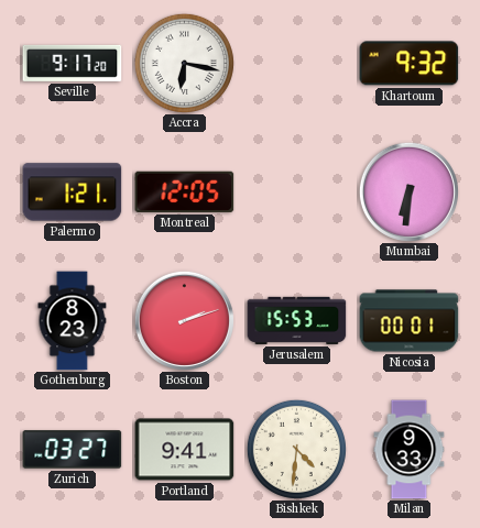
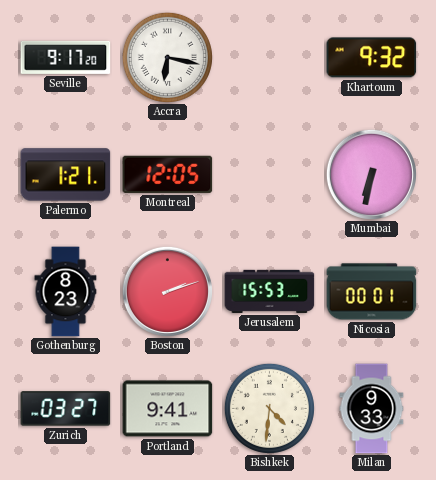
Mumbai: 6:31 -> 6:32
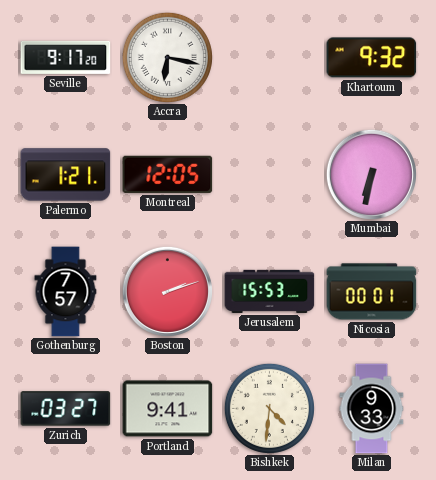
Gothenburg: 8:23 -> 7:57
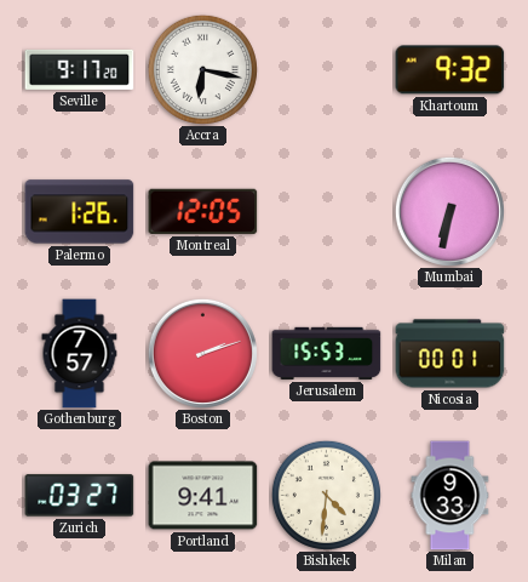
Palermo: 1:21 -> 1:26
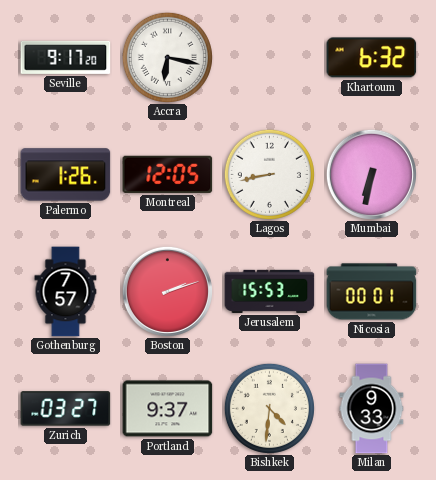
Khartoum: 9:32 -> 6:32
Lagos: none -> 8:43
Portland: 9:41 -> 9:37
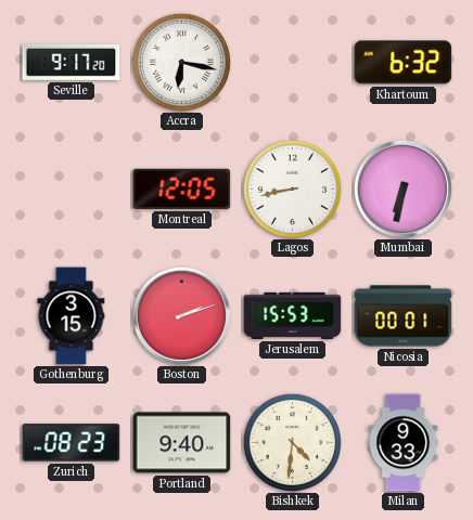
Palermo: 1:26 -> none
Gothenburg: 7:57 -> 3:15
Zurich: 03:27 -> 08:23
Portland: 9:37 -> 9:40
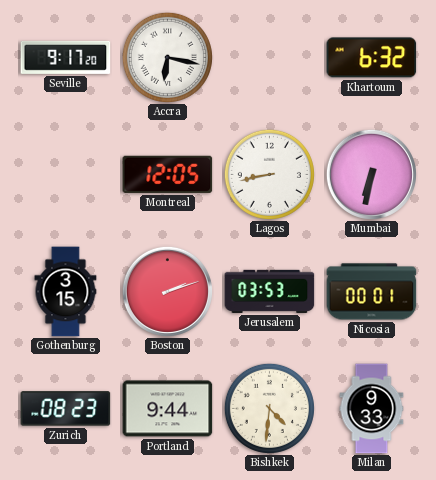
Jerusalem: 15:53 -> 03:53
Portland: 9:40 -> 9:44
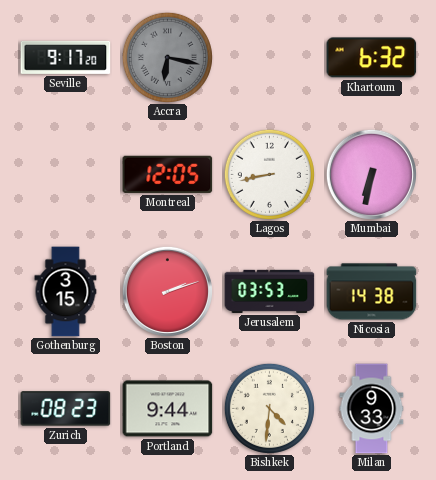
Accra dial: white -> grey
Nicosia: 00:01 -> 14:38
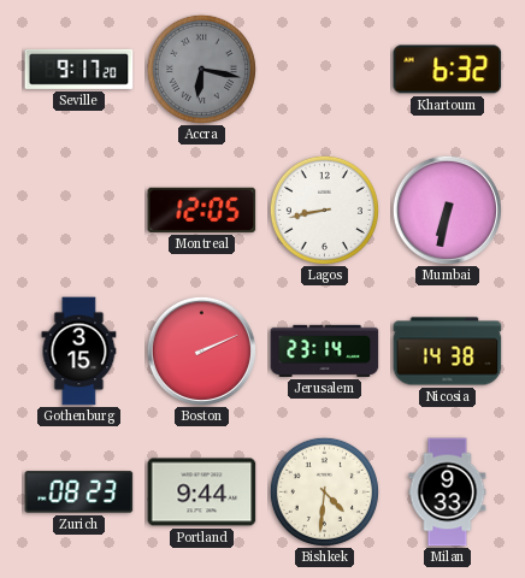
Boston: 2:12 -> 2:11
Jerusalem: 03:53 -> 23:14
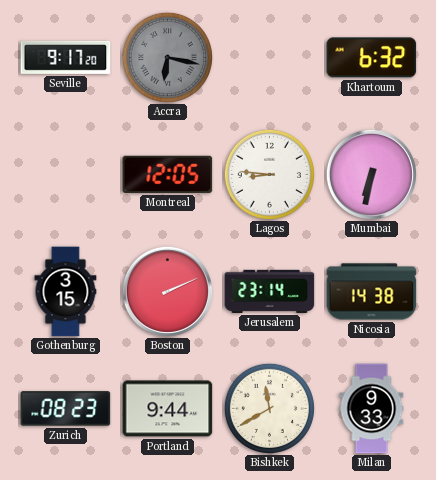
Lagos: 8:43 -> 8:46
Bishkek: 4:31 -> 11:40
